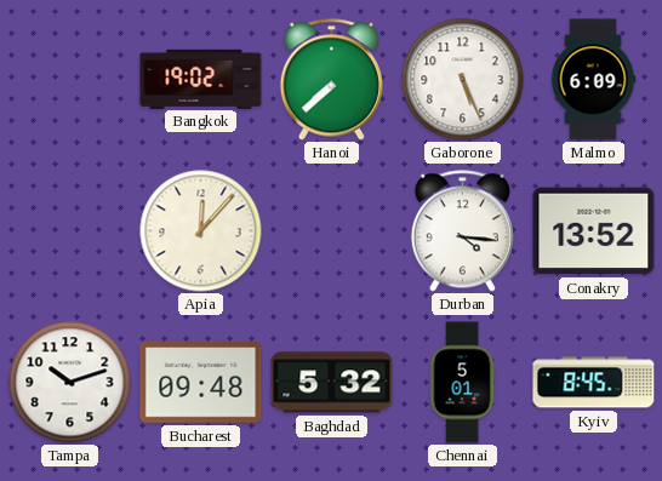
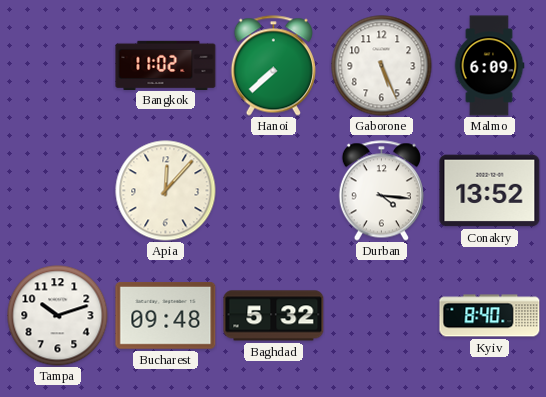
Bangkok: 19:02 -> 11:02
Chennai: 5:01 -> none
Kyiv: 8:45 -> 8:40
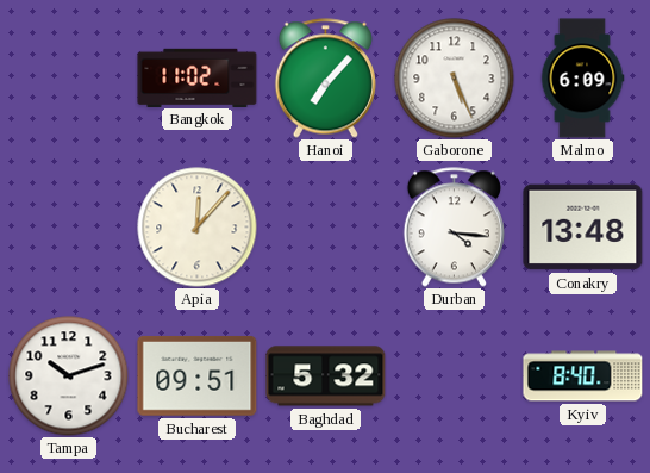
Hanoi: 7:38 -> 7:07
Conakry: 13:52 -> 13:48
Bucharest: 09:48 -> 09:51
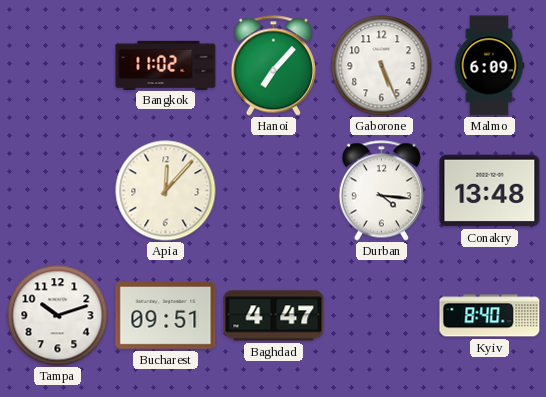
Baghdad: 5:32 -> 4:47
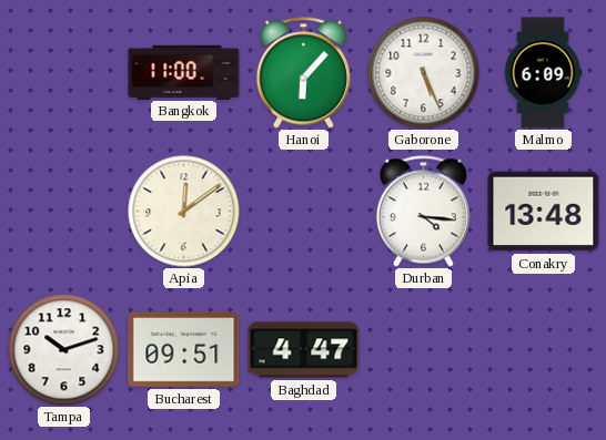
Bangkok: 11:02 -> 11:00
Hanoi: 7:07 -> 6:07
Apia: 12:07 -> 12:09
Kyiv: 8:40 -> none
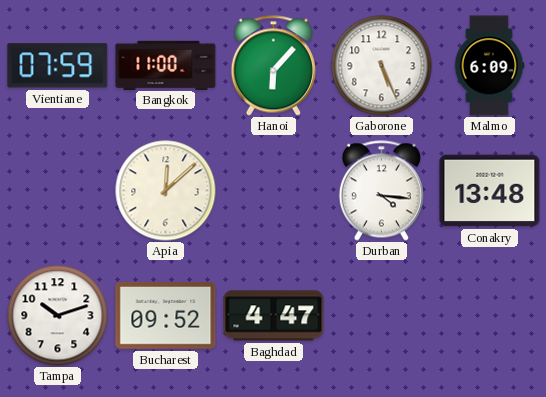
Vientiane: none -> 07:59
Apia: 12:09 -> 12:08
Bucharest: 09:51 -> 09:52
